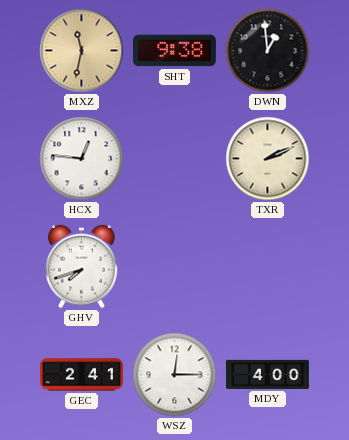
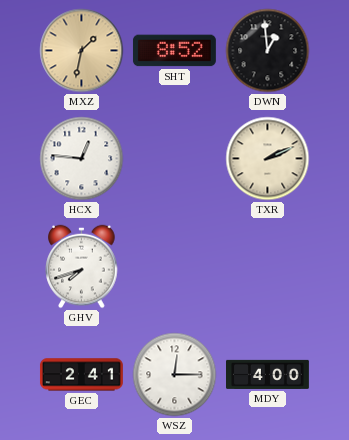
MXZ: 11:32 -> 1:32
SHT: 9:38 -> 8:52
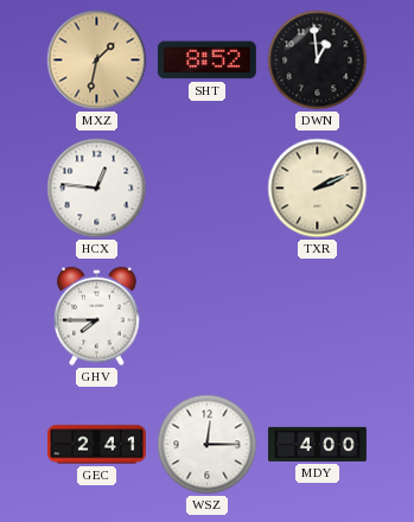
GHV: 7:42 -> 7:45
